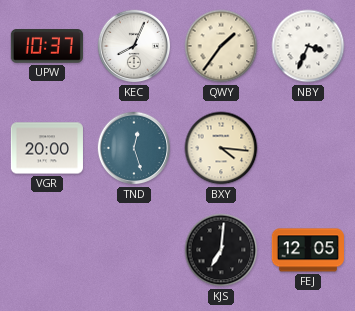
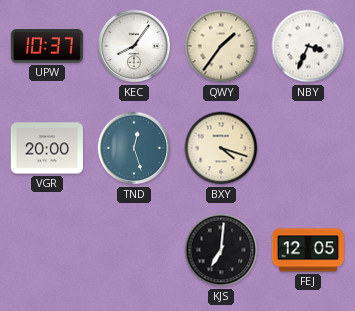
KEC: 8:04 -> 8:06
BXY: 4:16 -> 4:18
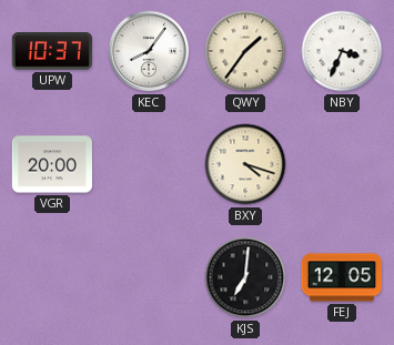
TND: 12:27 -> none
